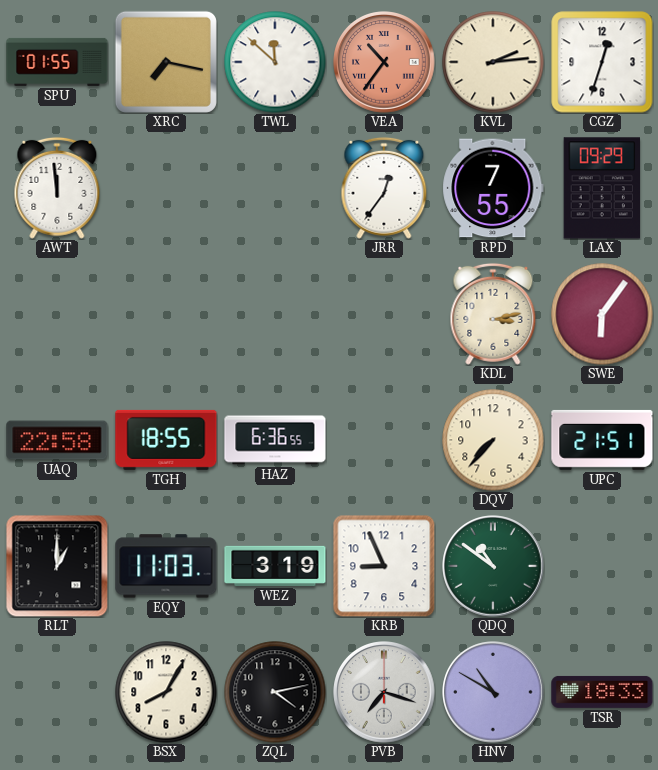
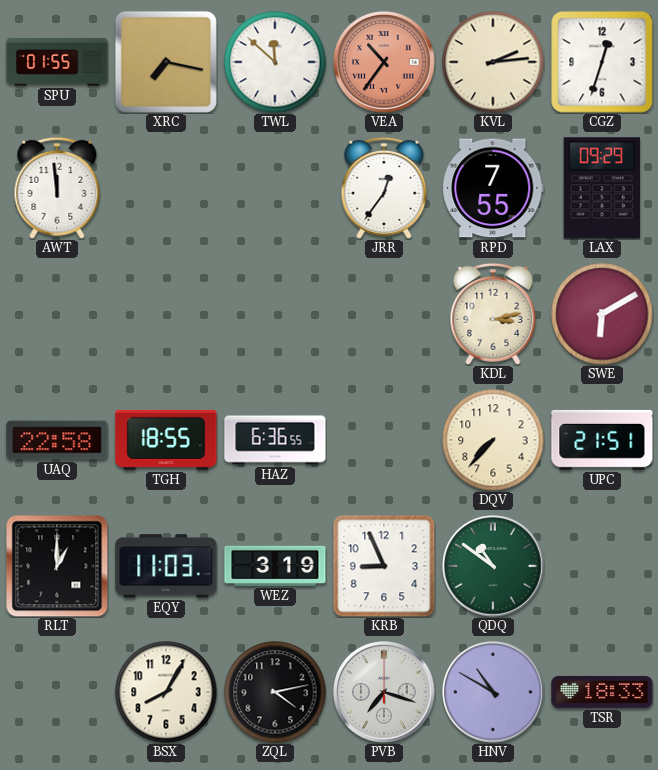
SWE: 6:06 -> 6:10
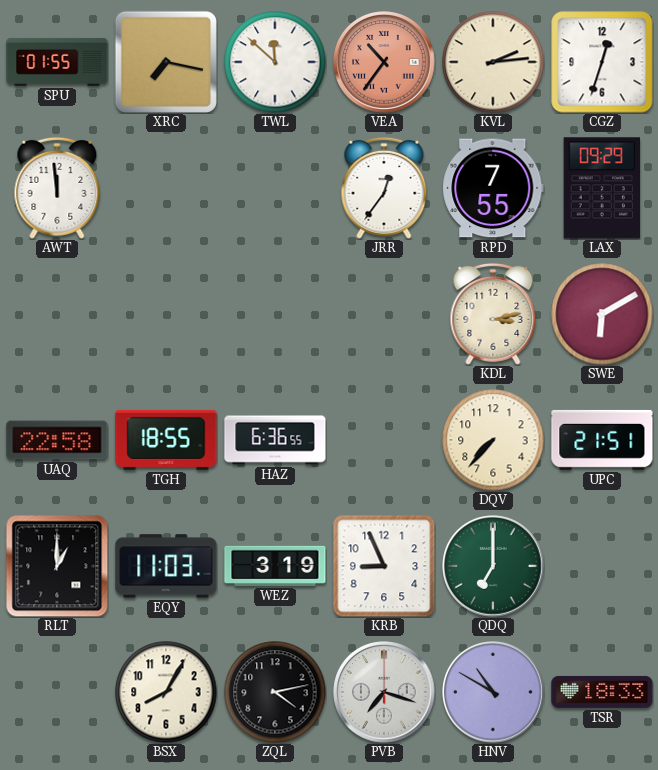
QDQ: 10:51 -> 7:00
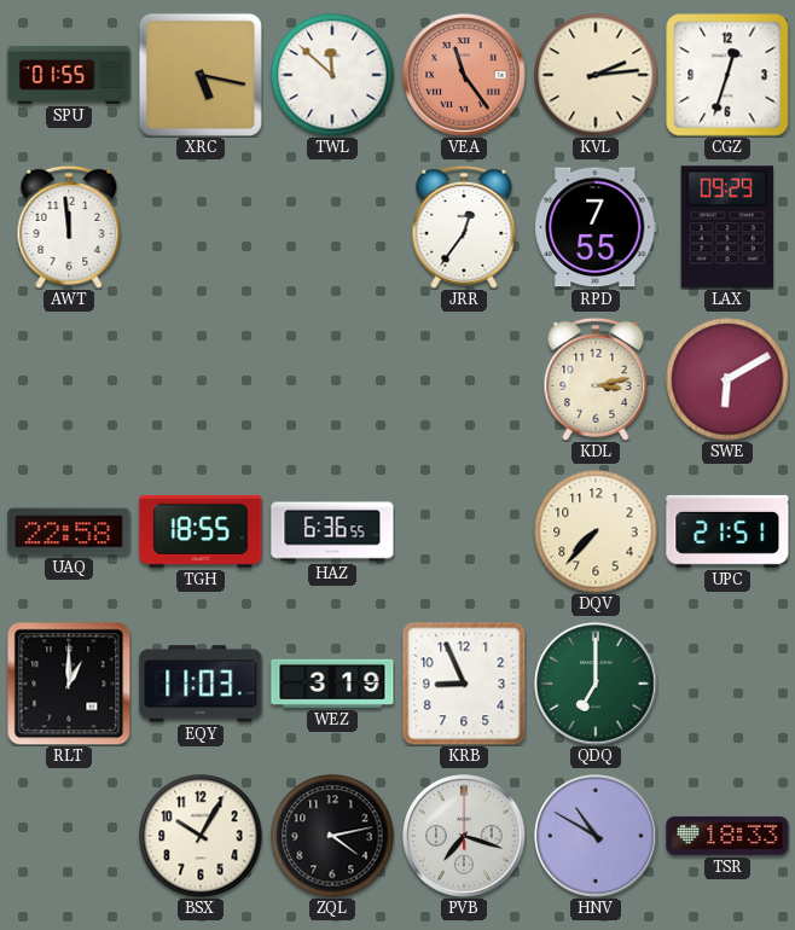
XRC: 7:17 -> 5:17
VEA: 10:36 -> 11:24
BSX: 8:05 -> 10:05
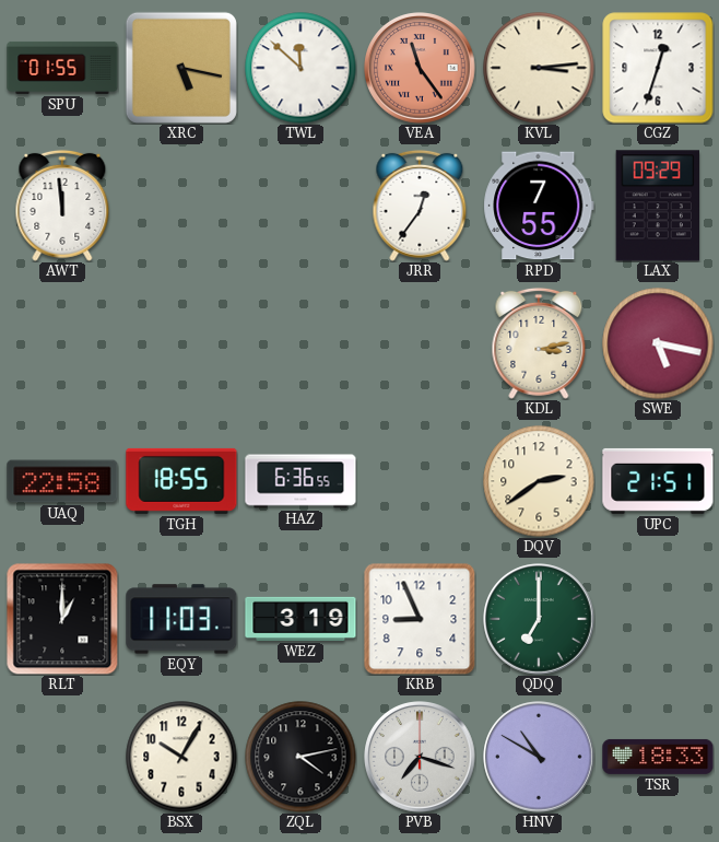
KVL: 2:14 -> 3:14
SWE: 6:10 -> 5:17
DQV: 7:37 -> 2:39
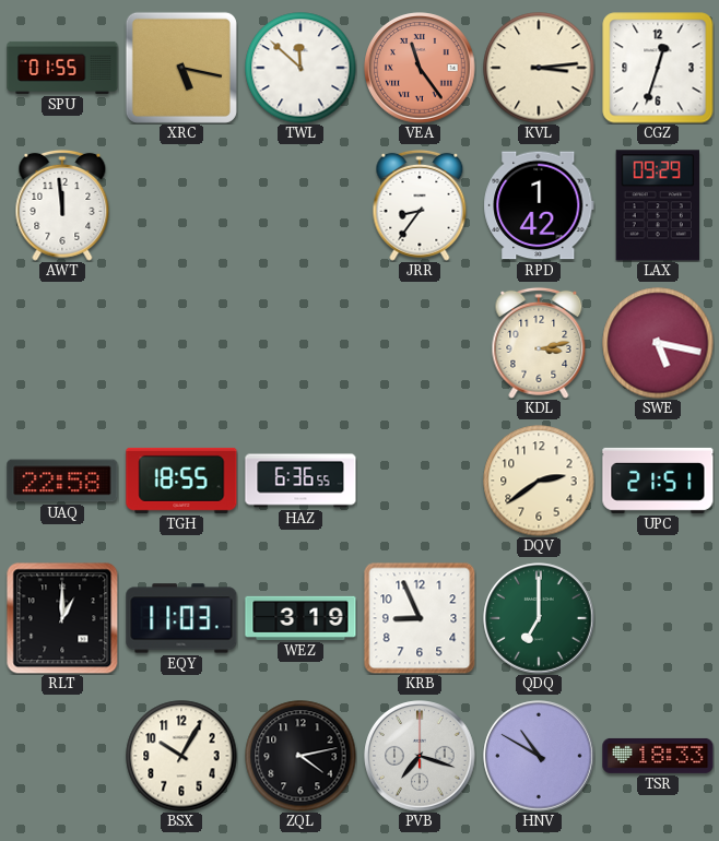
JRR: 12:36 -> 8:36
RPD: 7:55 -> 1:42
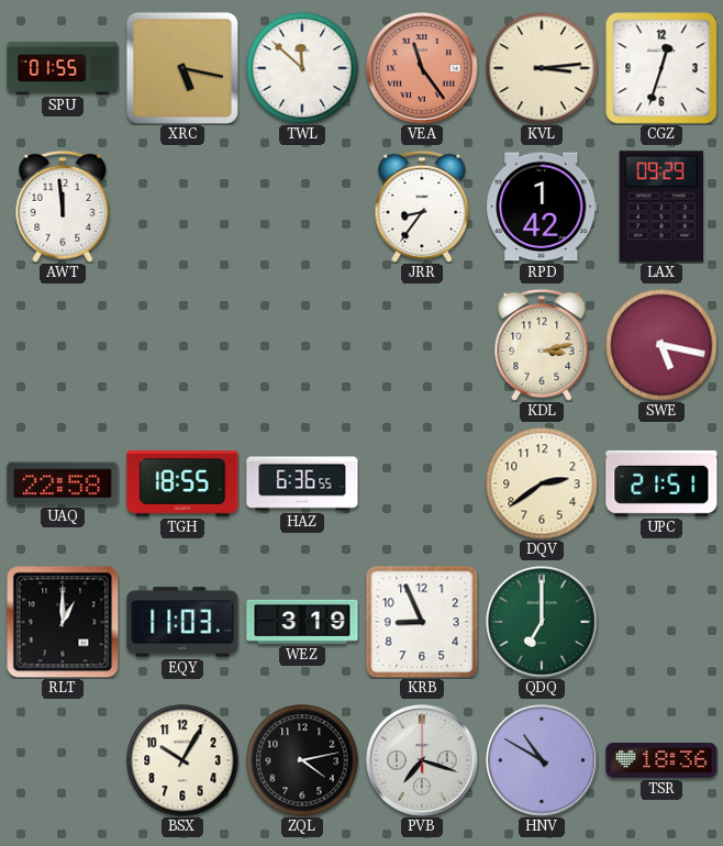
TSR: 18:33 -> 18:36
